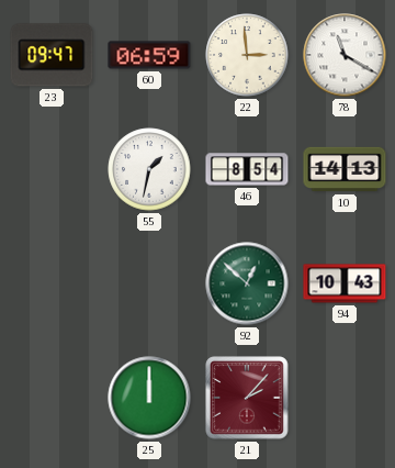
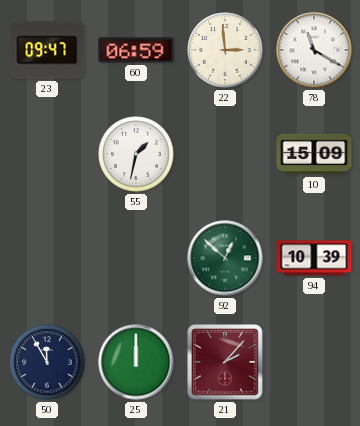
46: 8:54 -> none
10: 14:13 -> 15:09
94: 10:43 -> 10:39
50: none -> 11:55
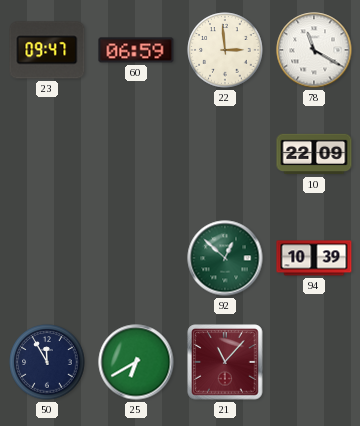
55: 1:32 -> none
10: 15:09 -> 22:09
25: 12:00 -> 6:40
21: 2:07 -> 11:07
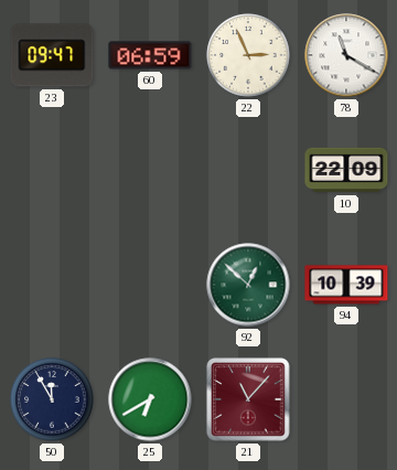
22: 2:59 -> 2:56
